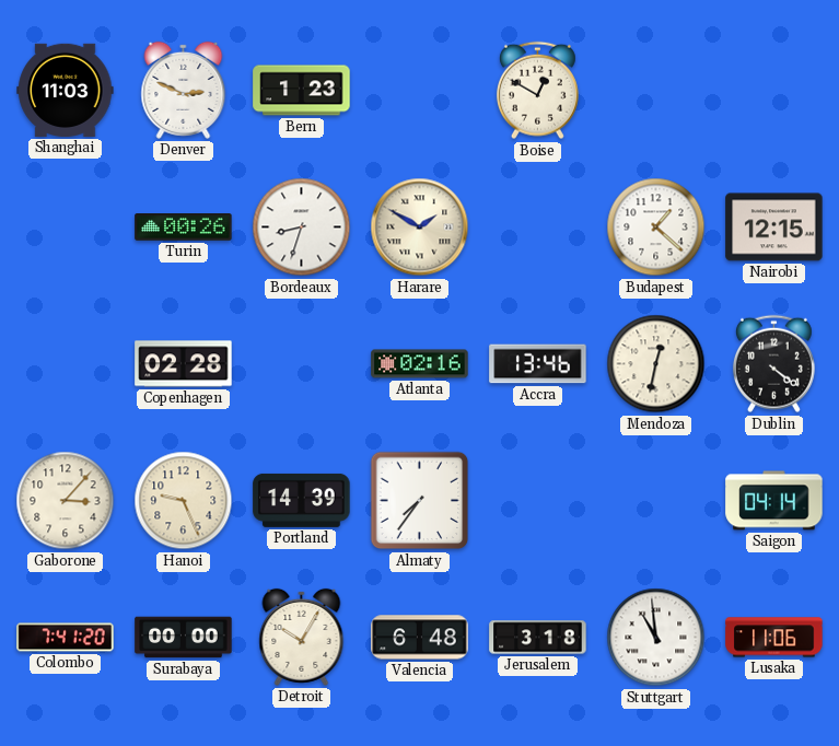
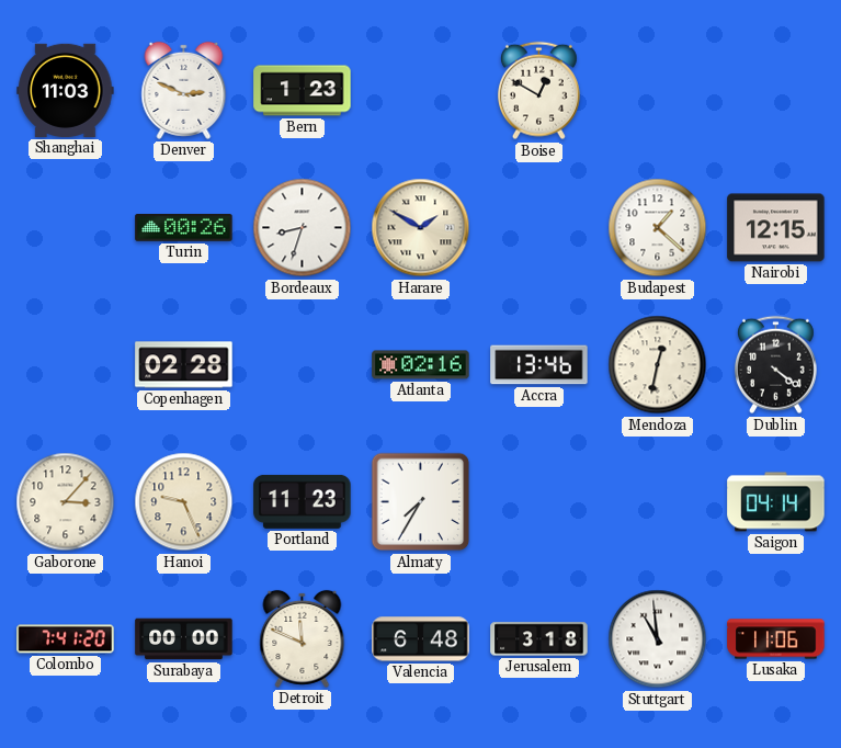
Portland: 14:39 -> 11:23
Almaty: 7:36 -> 7:35
Detroit: 10:05 -> 11:49
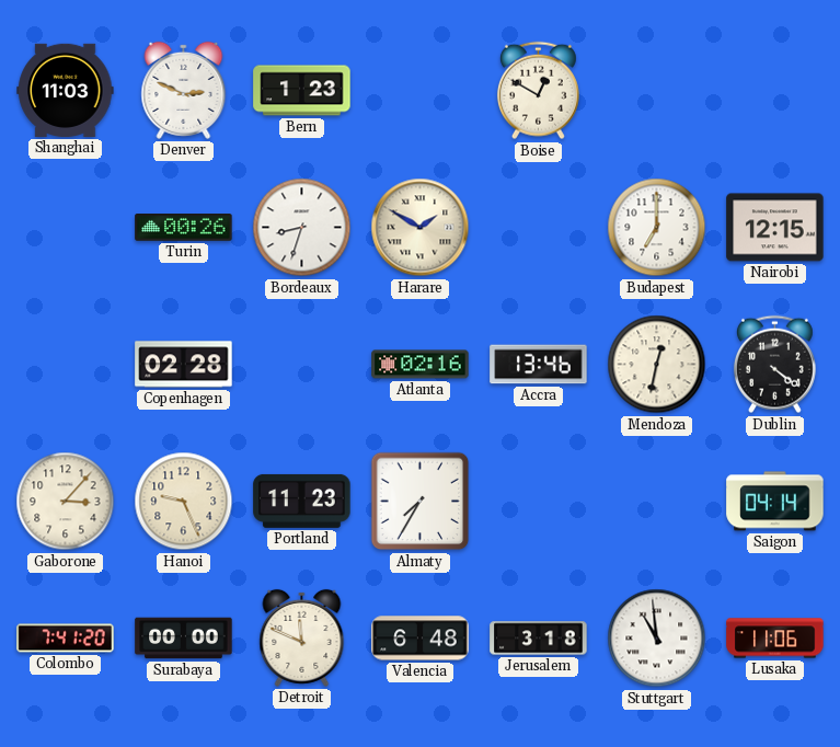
Budapest: 1:22 -> 7:00
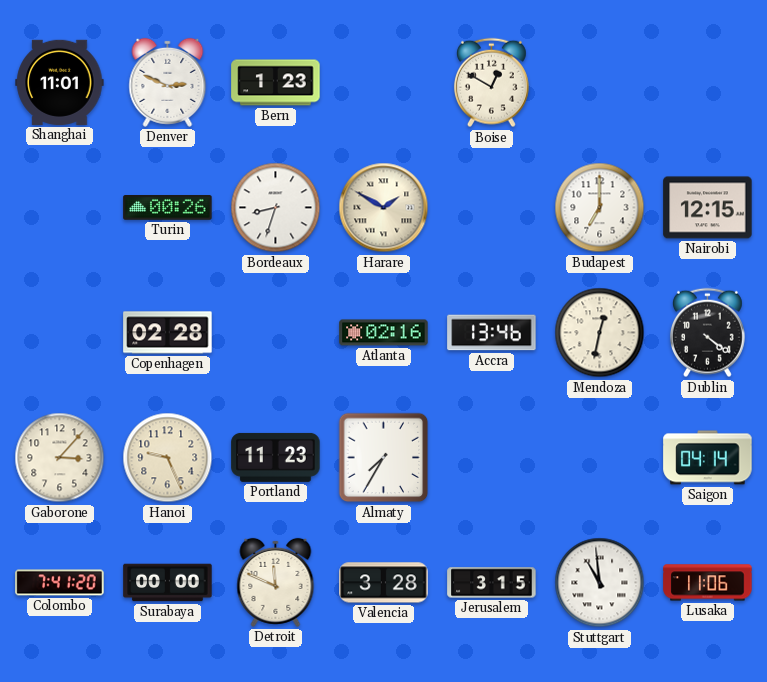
Shanghai: 11:03 -> 11:01
Valencia: 6:48 -> 3:28
Jerusalem: 3:18 -> 3:15
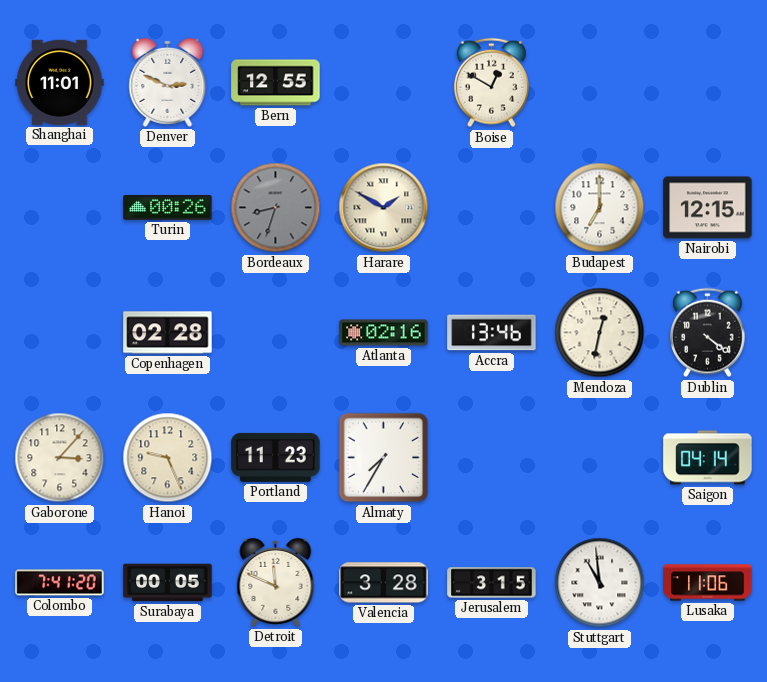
Bern: 1:23 -> 12:55
Bordeaux dial: white -> grey
Surabaya: 00:00 -> 00:05
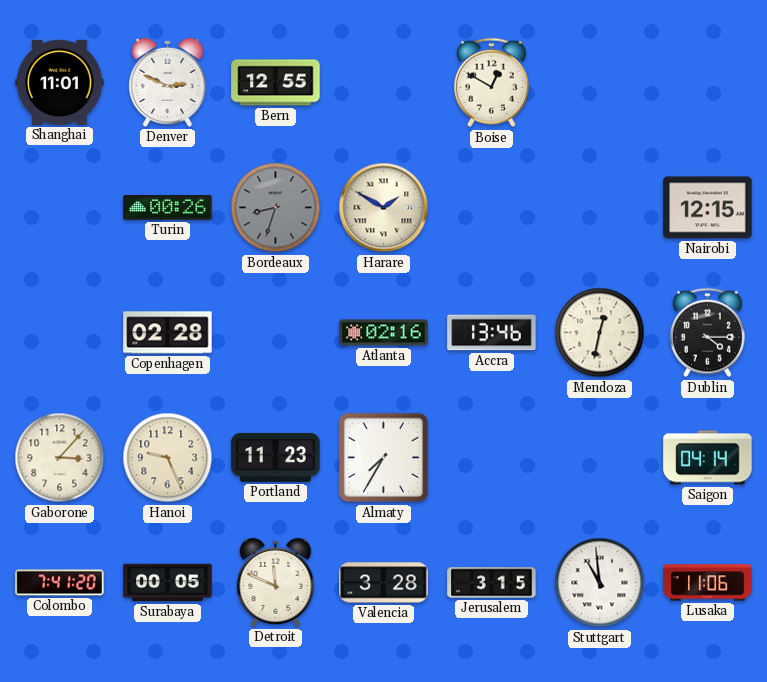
Budapest: 7:00 -> none
Dublin: 4:21 -> 4:15
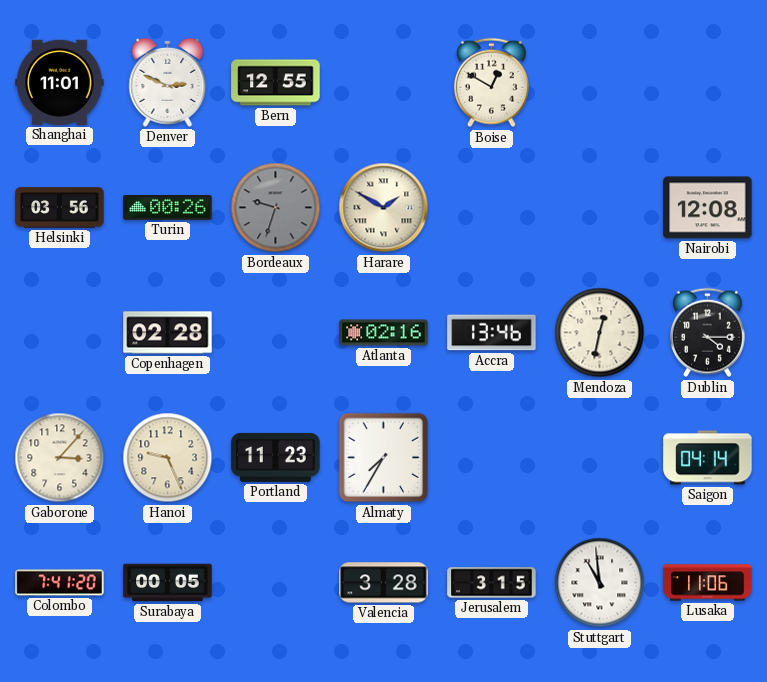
Helsinki: none -> 03:56
Bordeaux: 8:33 -> 9:33
Nairobi: 12:15 -> 12:08
Detroit: 11:49 -> none
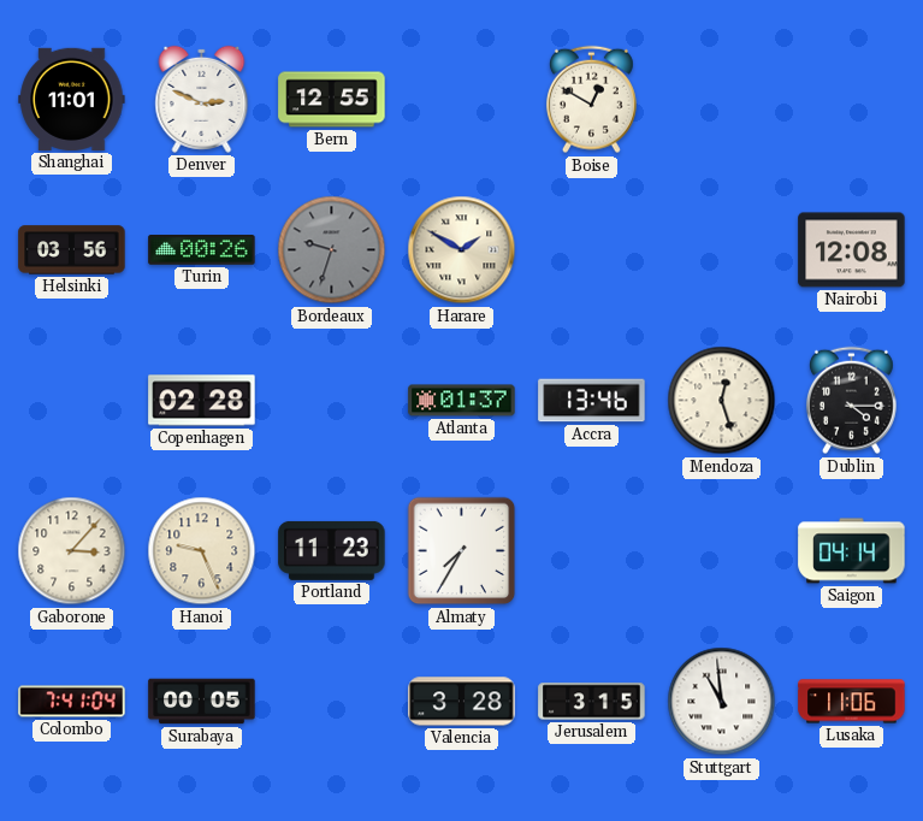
Atlanta: 02:16 -> 01:37
Mendoza: 12:32 -> 12:27
Colombo: 7:41:20 -> 7:41:04
